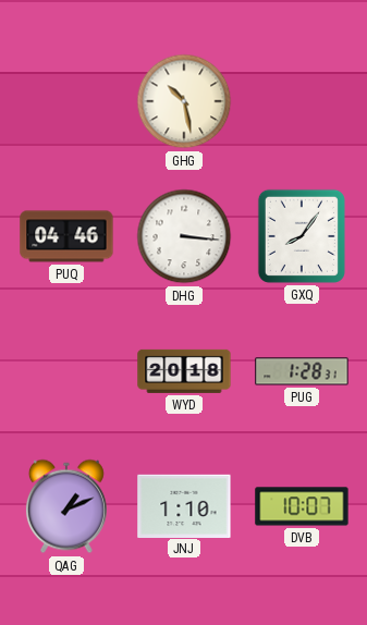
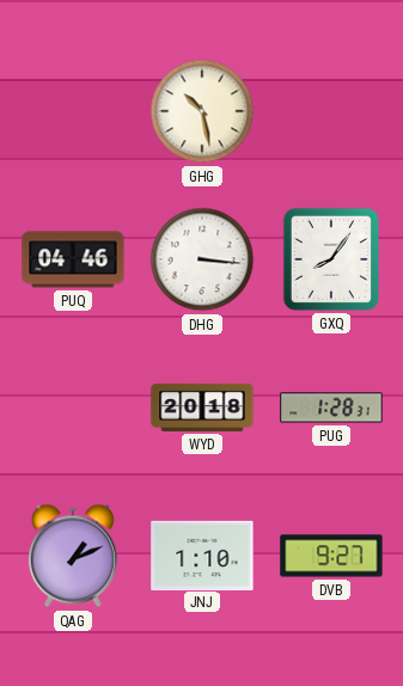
DVB: 10:07 -> 9:27
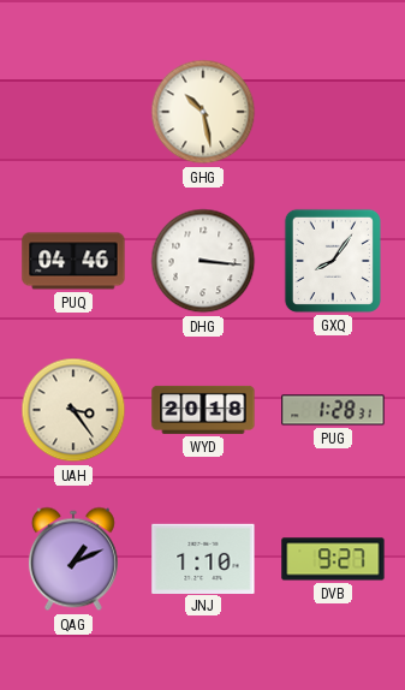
UAH: none -> 3:24
